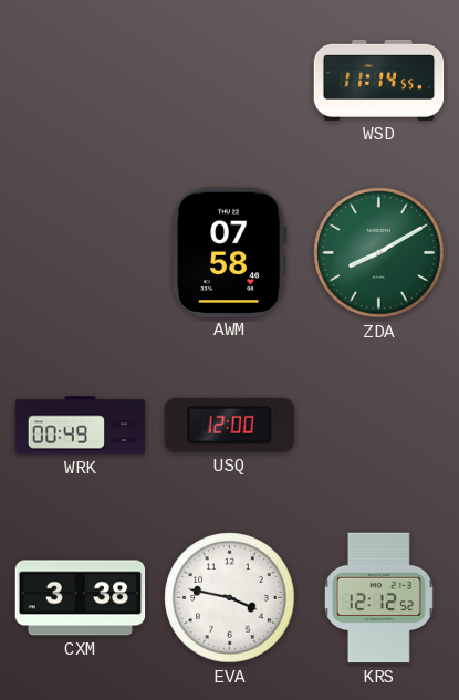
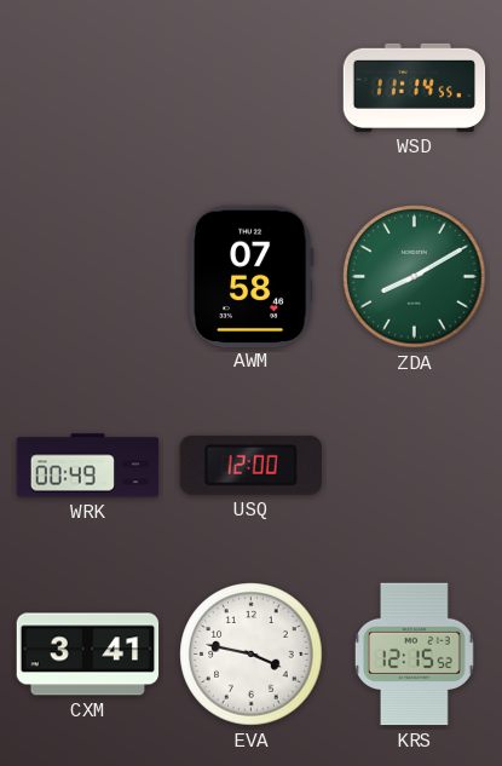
CXM: 3:38 -> 3:41
KRS: 12:12 -> 12:15
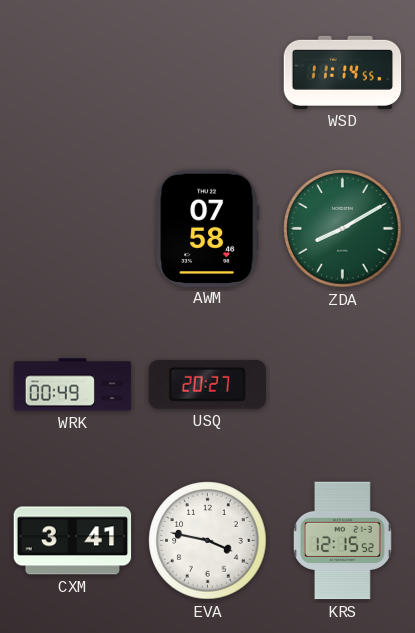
USQ: 12:00 -> 20:27
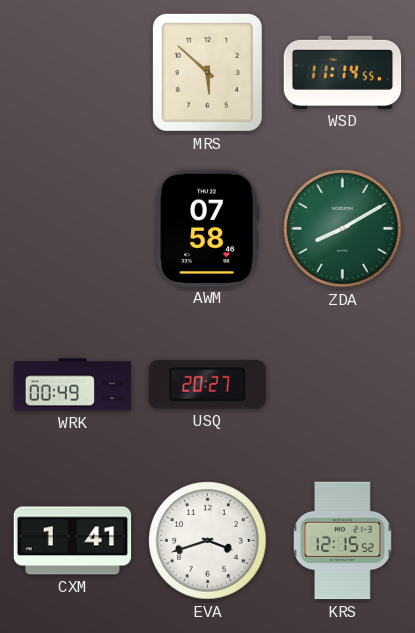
MRS: none -> 5:52
CXM: 3:41 -> 1:41
EVA: 3:47 -> 3:42
